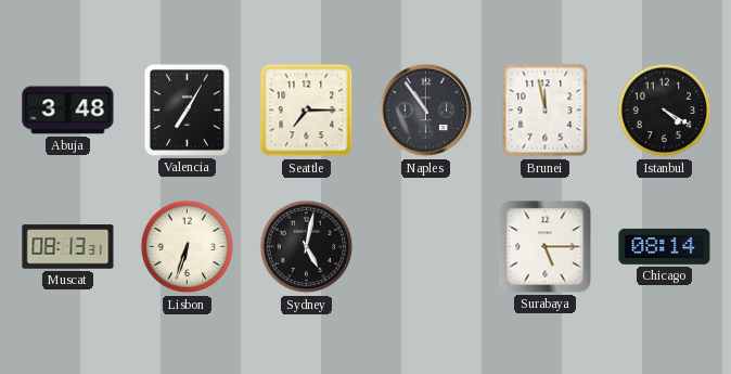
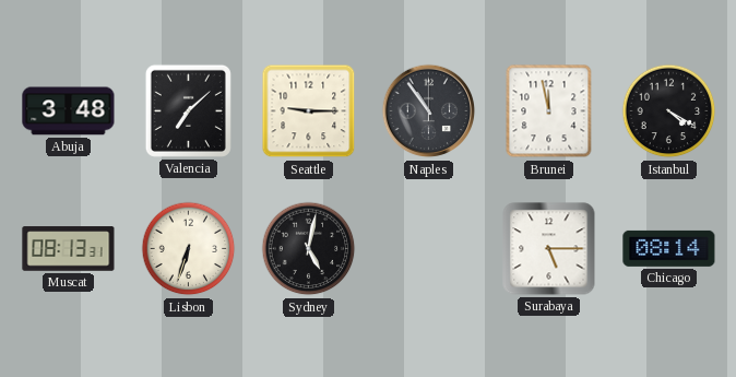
Valencia: 7:05 -> 7:08
Seattle: 7:15 -> 9:15
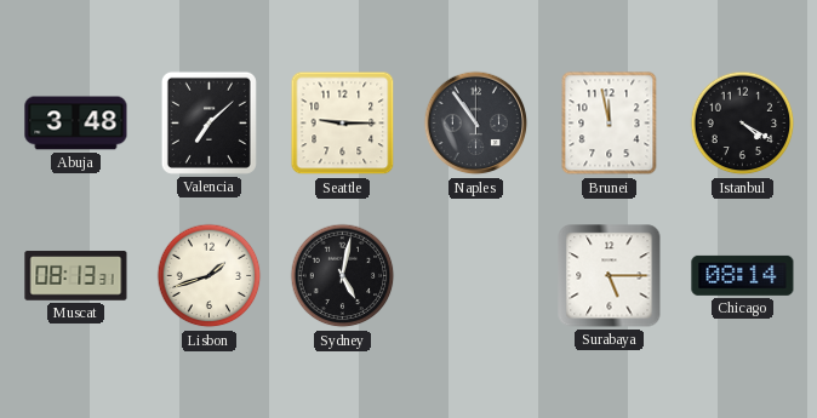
Lisbon: 6:33 -> 1:42
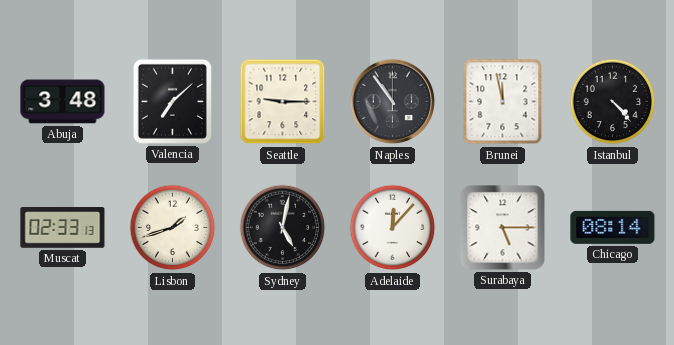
Istanbul: 4:20 -> 4:23
Muscat: 08:13 -> 02:33
Adelaide: none -> 12:07
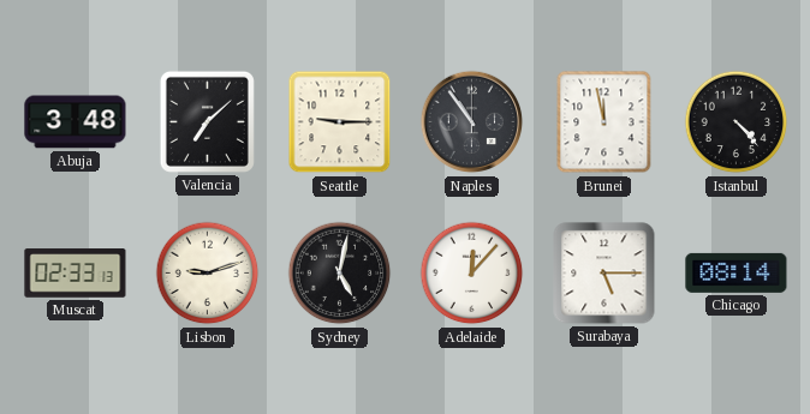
Lisbon: 1:42 -> 9:12
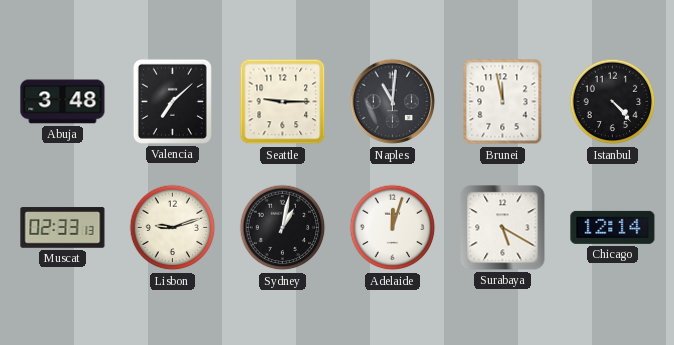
Naples: 10:54 -> 11:01
Sydney: 5:02 -> 1:02
Adelaide: 12:07 -> 12:03
Surabaya: 5:15 -> 5:20
Chicago: 08:14 -> 12:14
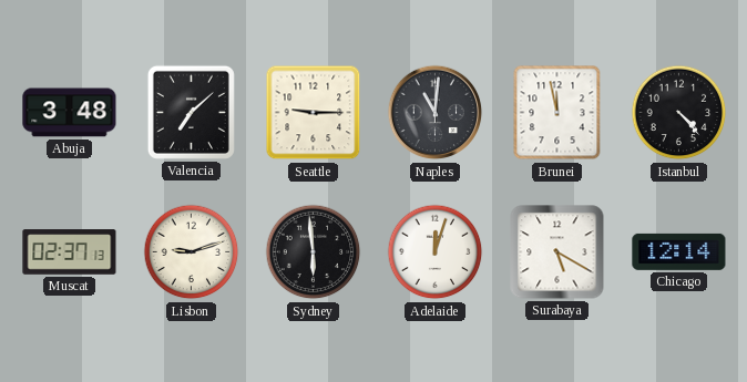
Muscat: 02:33 -> 02:37
Sydney: 1:02 -> 5:59
